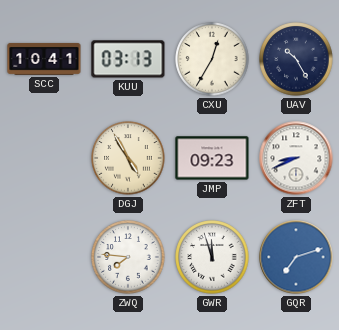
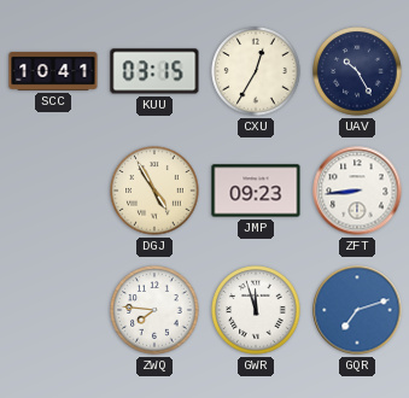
KUU: 03:13 -> 03:15
ZFT: 8:41 -> 8:44
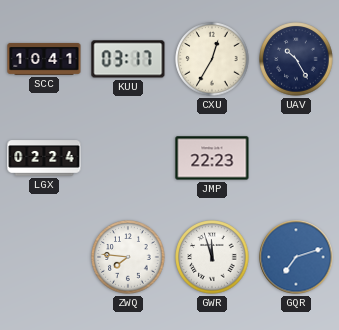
KUU: 03:15 -> 03:17
LGX: none -> 02:24
DGJ: 4:55 -> none
JMP: 09:23 -> 22:23
ZFT: 8:44 -> none
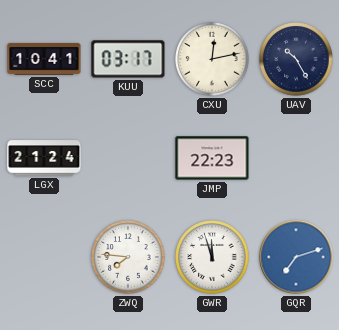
CXU: 12:35 -> 12:13
LGX: 02:24 -> 21:24
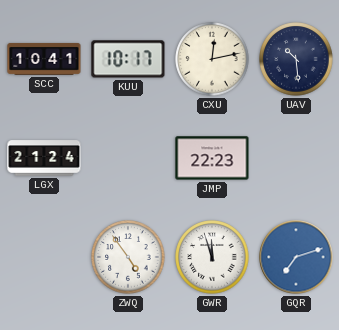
KUU: 03:17 -> 10:17
UAV: 10:25 -> 10:29
ZWQ: 7:46 -> 4:54
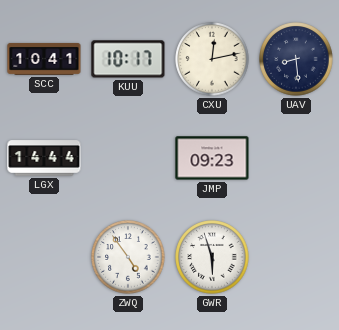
UAV: 10:29 -> 8:29
LGX: 21:24 -> 14:44
JMP: 22:23 -> 09:23
GWR: 11:57 -> 5:57
GQR: 7:12 -> none
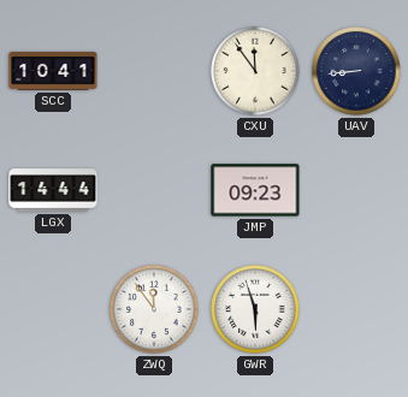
KUU: 10:17 -> none
CXU: 12:13 -> 11:54
UAV: 8:29 -> 8:44
ZWQ: 4:54 -> 11:54
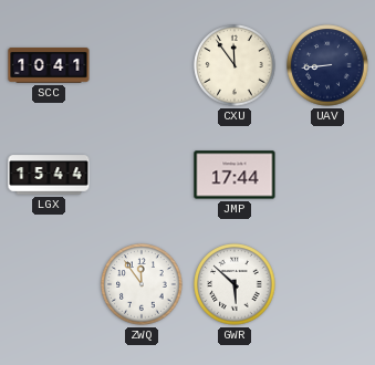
LGX: 14:44 -> 15:44
JMP: 09:23 -> 17:44
GWR: 5:57 -> 5:52
